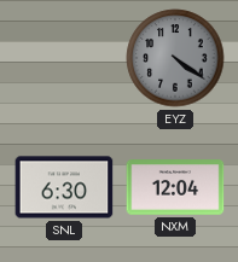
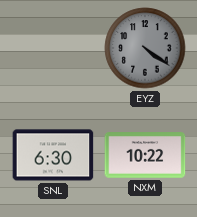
NXM: 12:04 -> 10:22
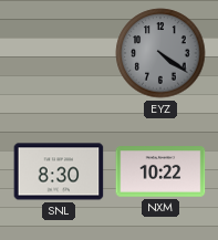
SNL: 6:30 -> 8:30
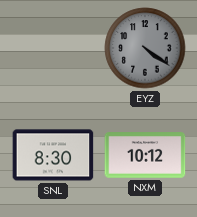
NXM: 10:22 -> 10:12
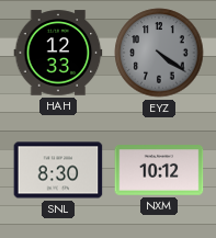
HAH: none -> 12:33
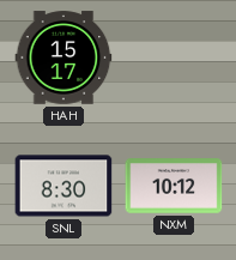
HAH: 12:33 -> 15:17
EYZ: 4:21 -> none
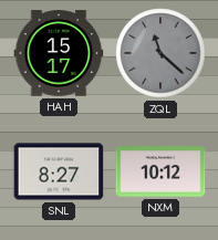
ZQL: none -> 11:22
SNL: 8:30 -> 8:27
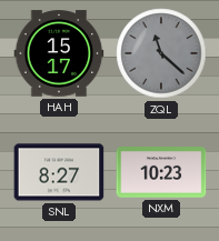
NXM: 10:12 -> 10:23
